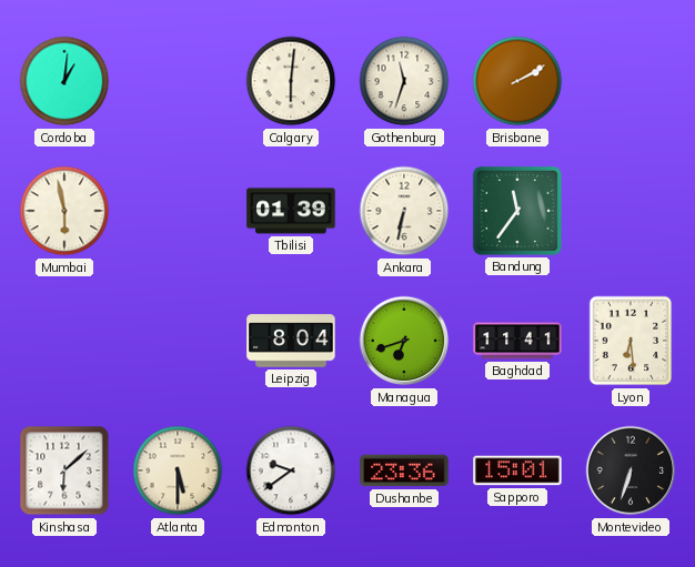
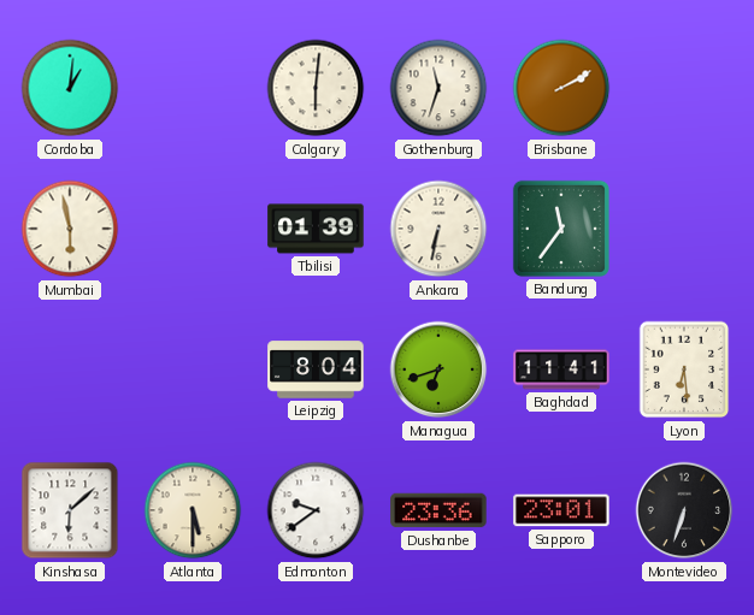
Sapporo: 15:01 -> 23:01
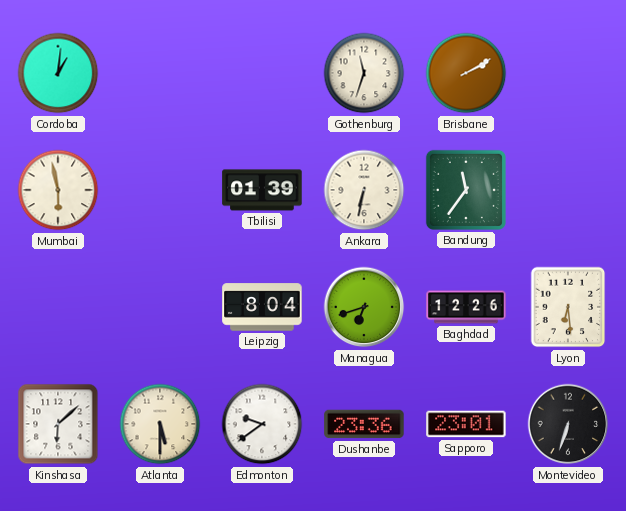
Calgary: 6:01 -> none
Baghdad: 11:41 -> 12:26
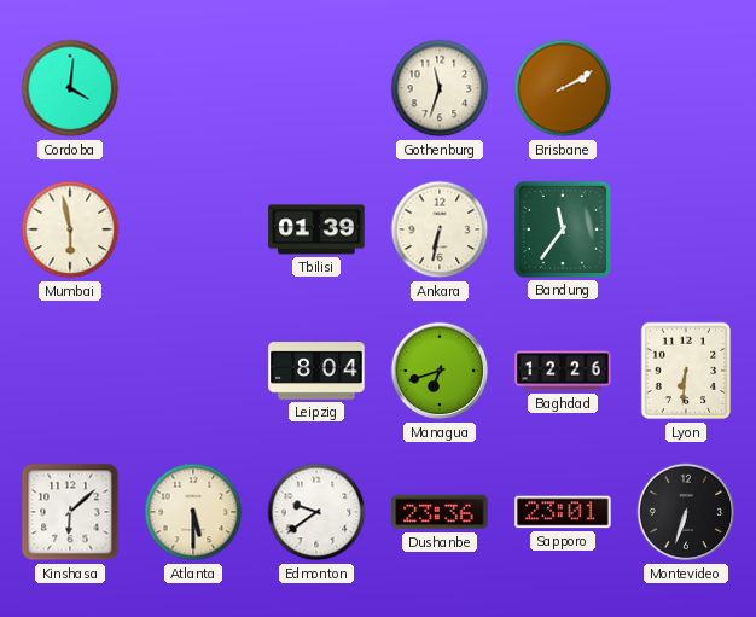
Cordoba: 1:01 -> 4:01
Lyon: 6:29 -> 6:31
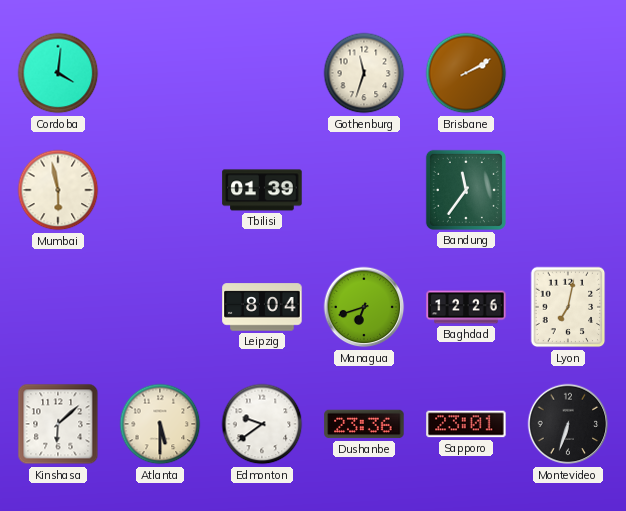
Ankara: 6:32 -> none
Lyon: 6:31 -> 7:02
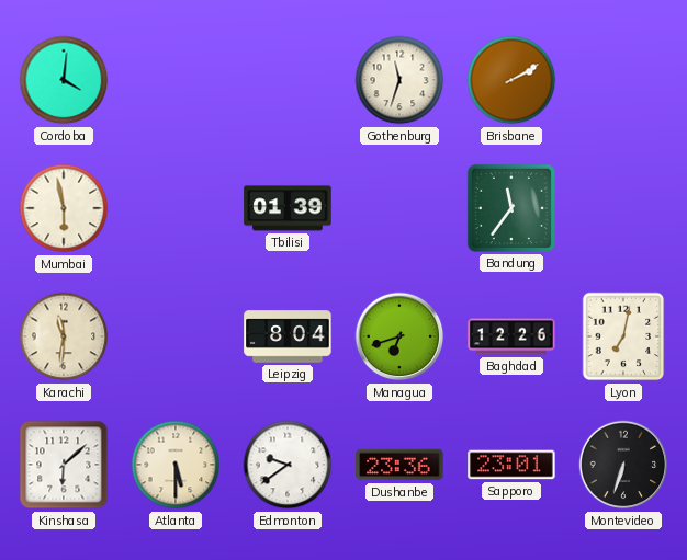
Karachi: none -> 11:31
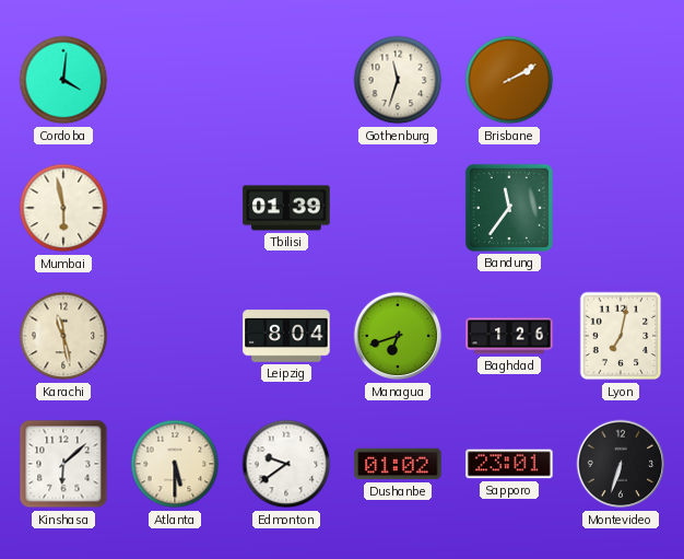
Karachi: 11:31 -> 11:28
Baghdad: 12:26 -> 1:26
Dushanbe: 23:36 -> 01:02
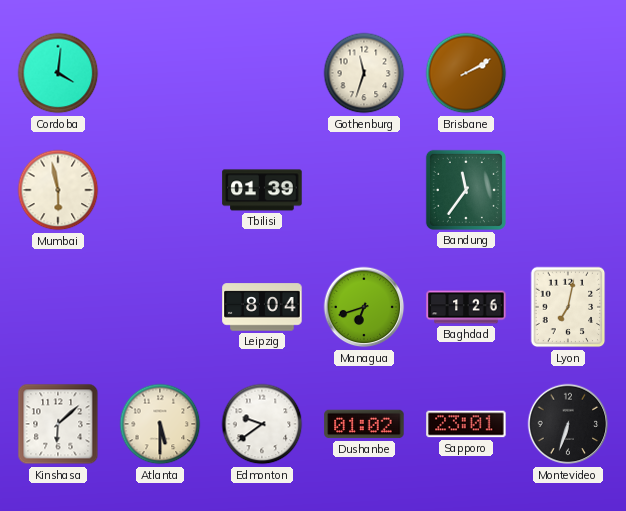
Karachi: 11:28 -> none
